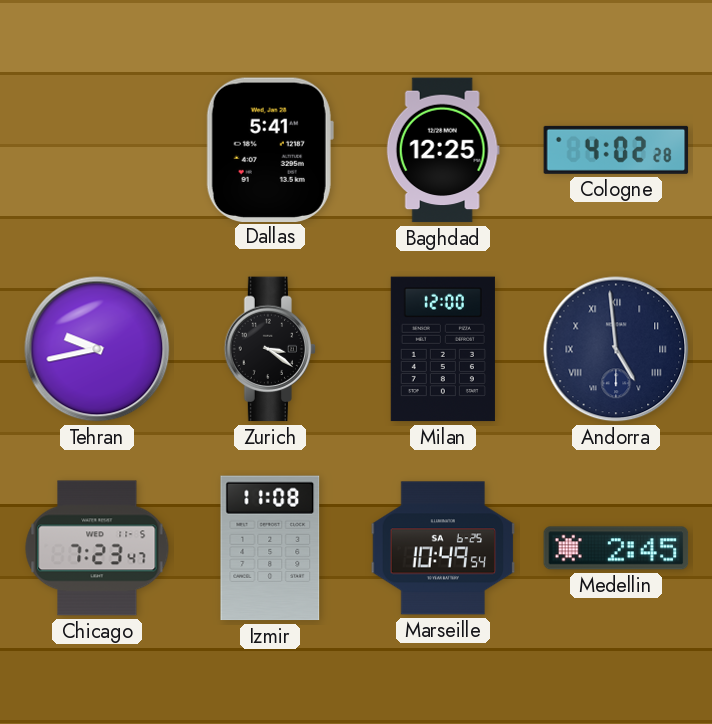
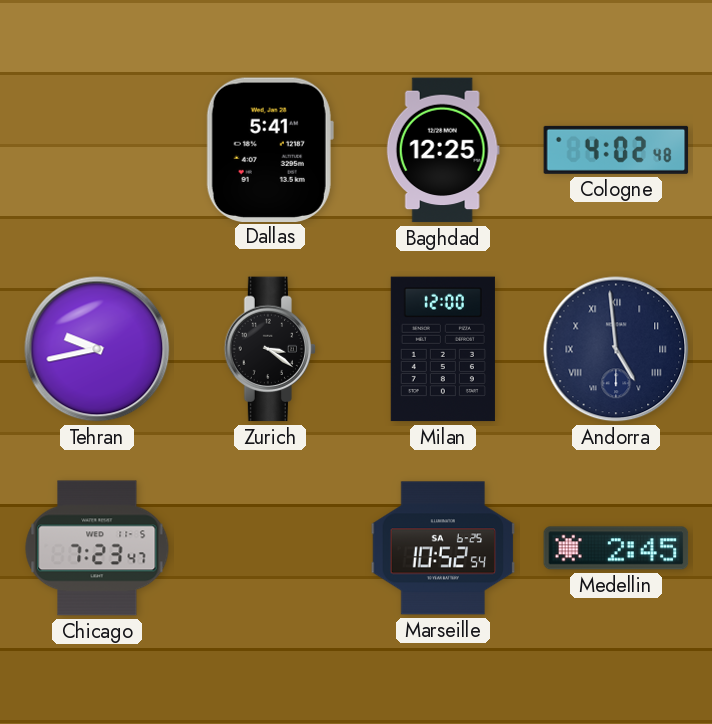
Cologne: 4:02:28 -> 4:02:48
Izmir: 11:08 -> none
Marseille: 10:49 -> 10:52
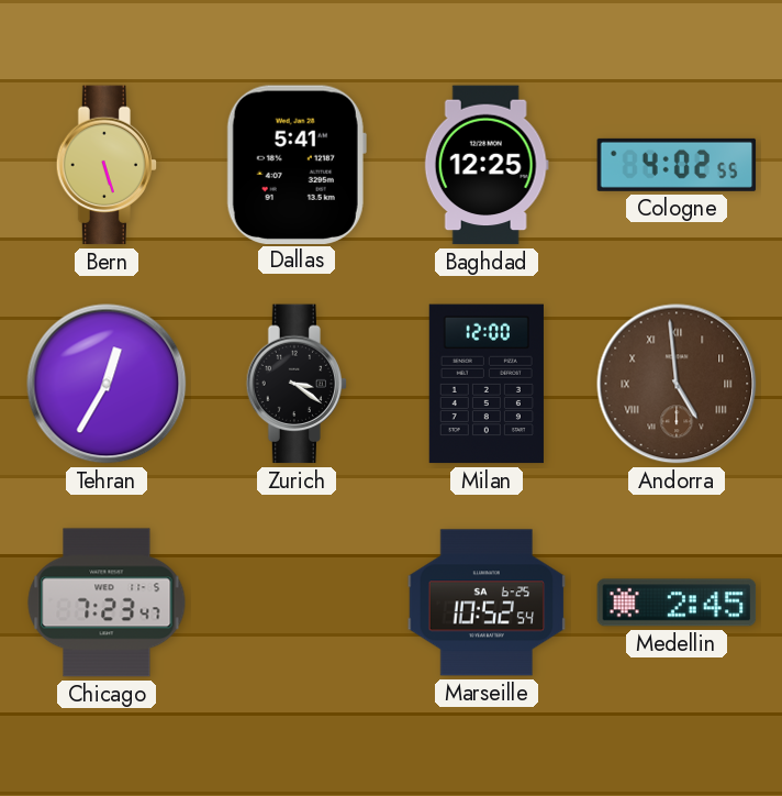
Bern: none -> 5:27
Cologne: 4:02:48 -> 4:02:55
Tehran: 9:43 -> 12:35
Andorra dial: navy -> brown
